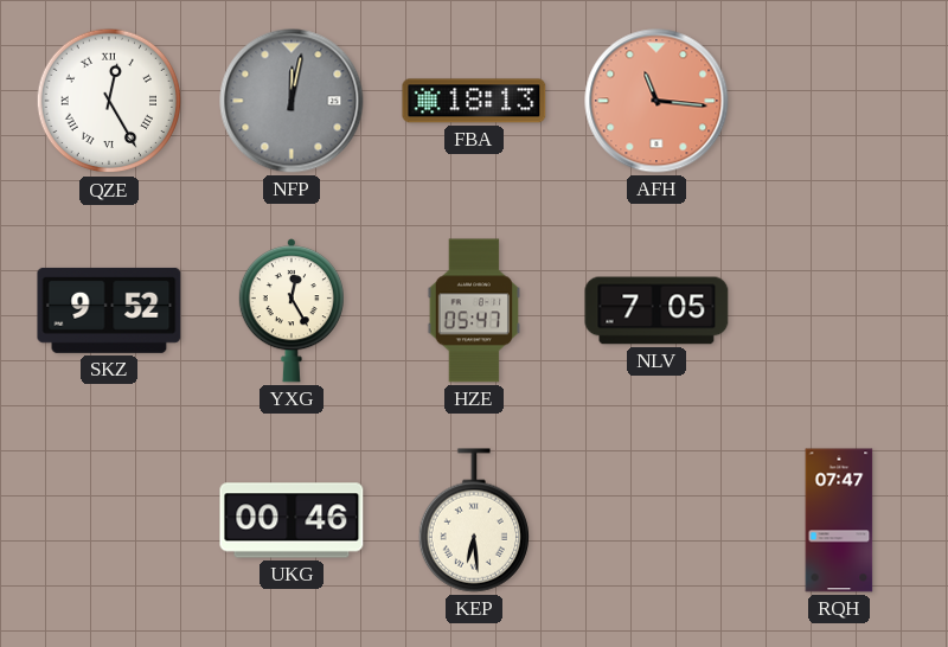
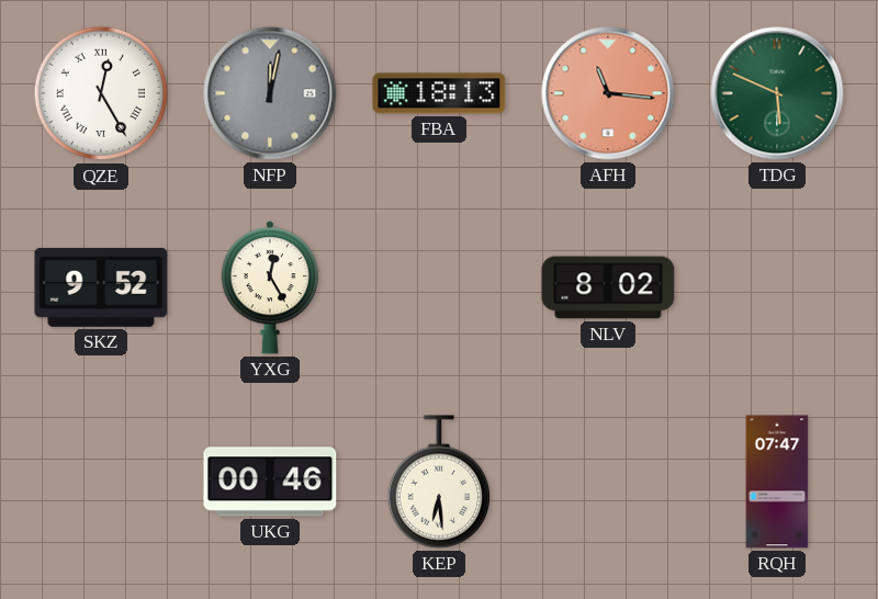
TDG: none -> 5:49
HZE: 05:47 -> none
NLV: 7:05 -> 8:02
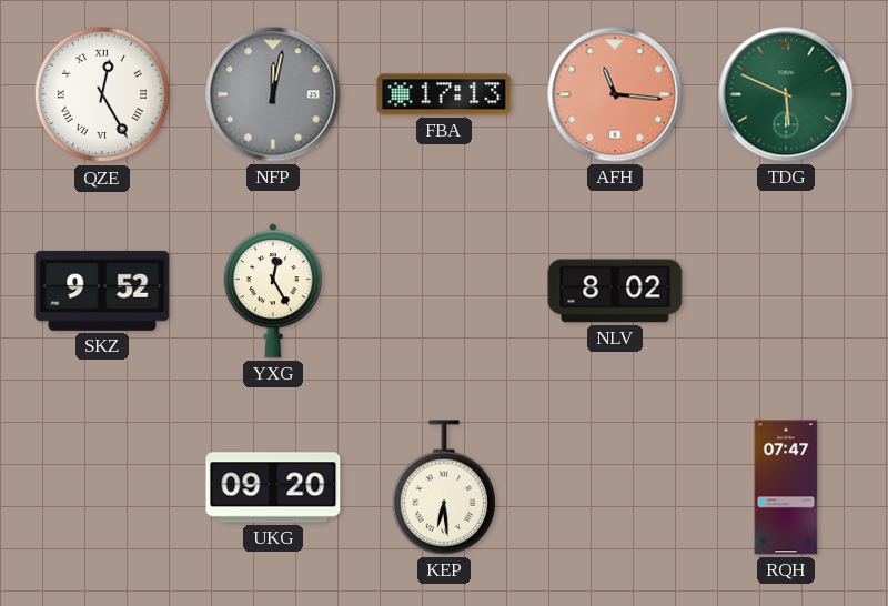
FBA: 18:13 -> 17:13
UKG: 00:46 -> 09:20
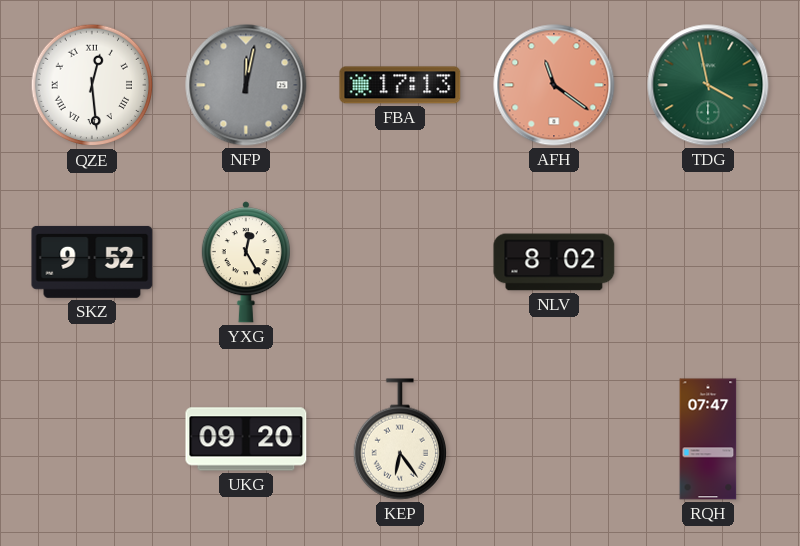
QZE: 12:25 -> 12:29
AFH: 11:16 -> 11:21
TDG: 5:49 -> 3:58
KEP: 6:29 -> 6:24
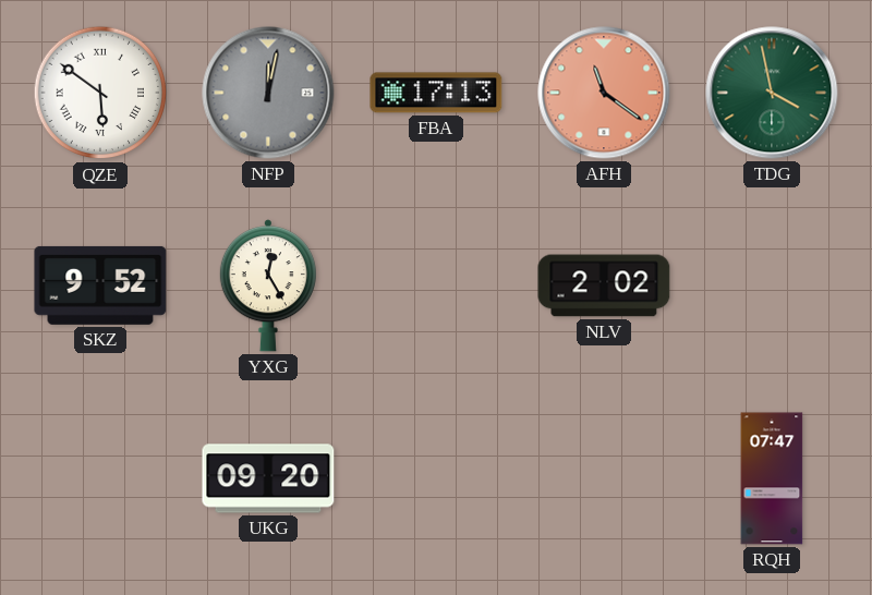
QZE: 12:29 -> 5:51
NLV: 8:02 -> 2:02
KEP: 6:24 -> none
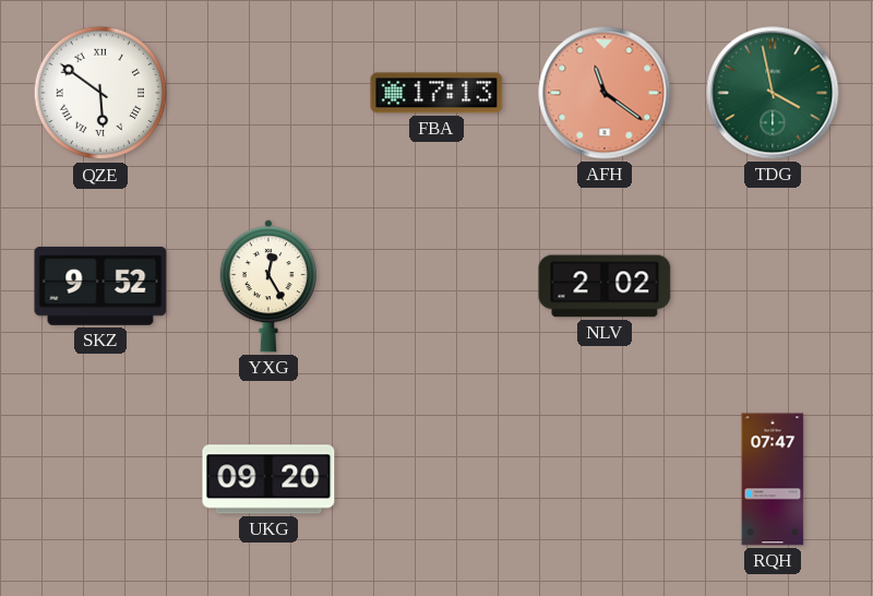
NFP: 12:02 -> none
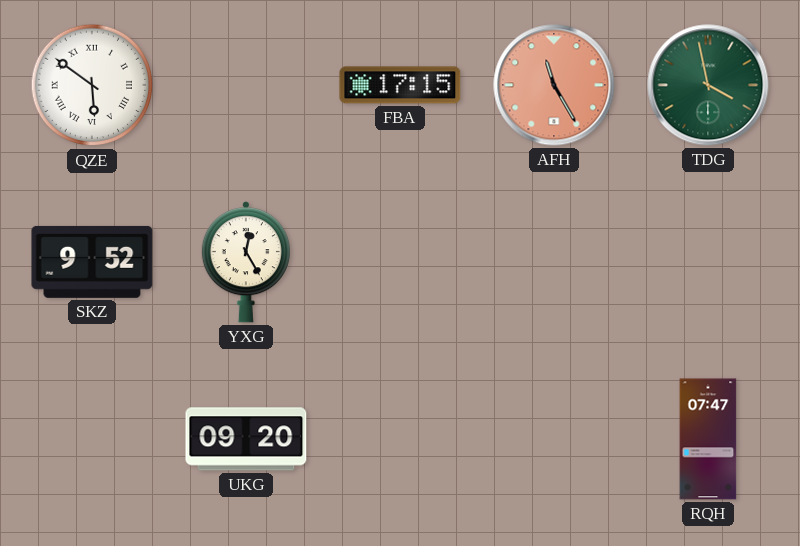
FBA: 17:13 -> 17:15
AFH: 11:21 -> 11:25
NLV: 2:02 -> none
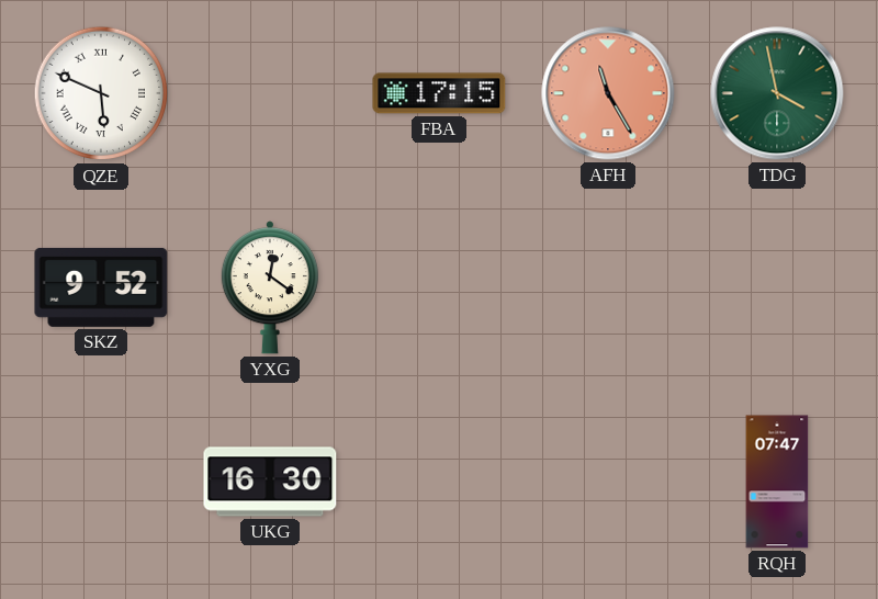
QZE: 5:51 -> 5:49
YXG: 12:25 -> 12:21
UKG: 09:20 -> 16:30
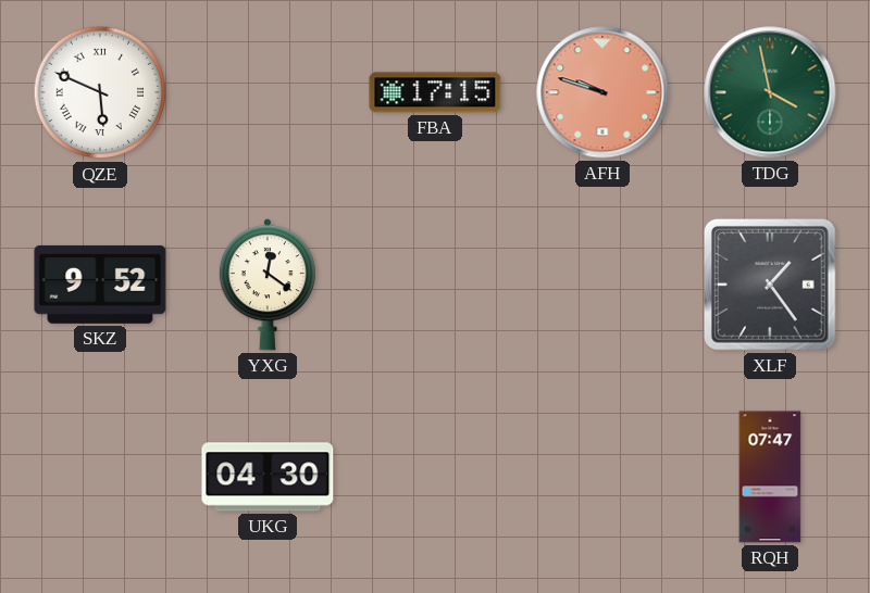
AFH: 11:25 -> 9:48
XLF: none -> 1:24
UKG: 16:30 -> 04:30
